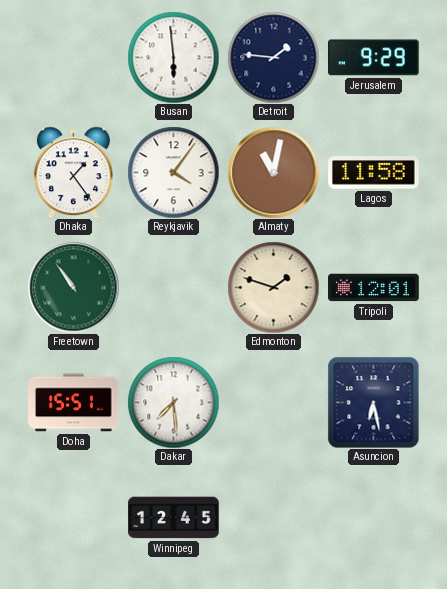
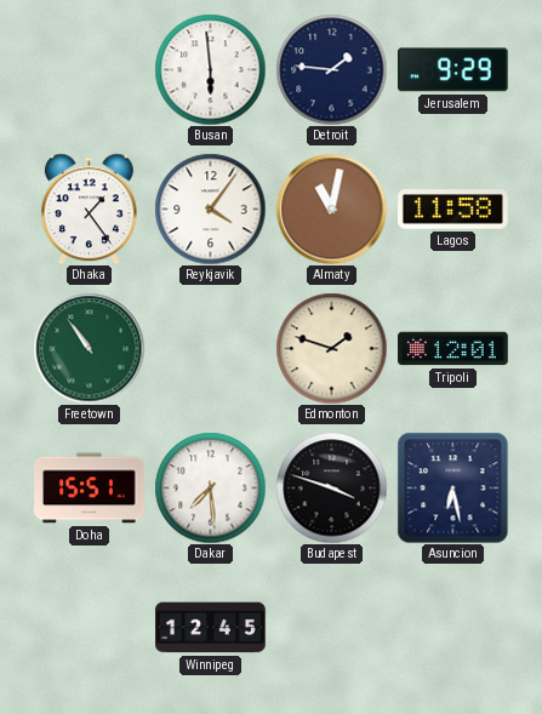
Budapest: none -> 3:48
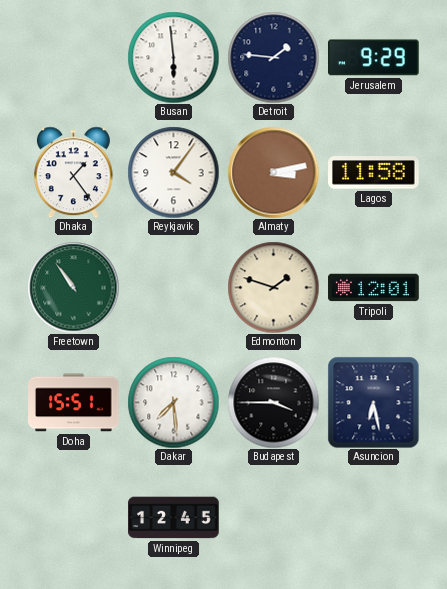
Almaty: 11:02 -> 3:13
Budapest: 3:48 -> 3:45
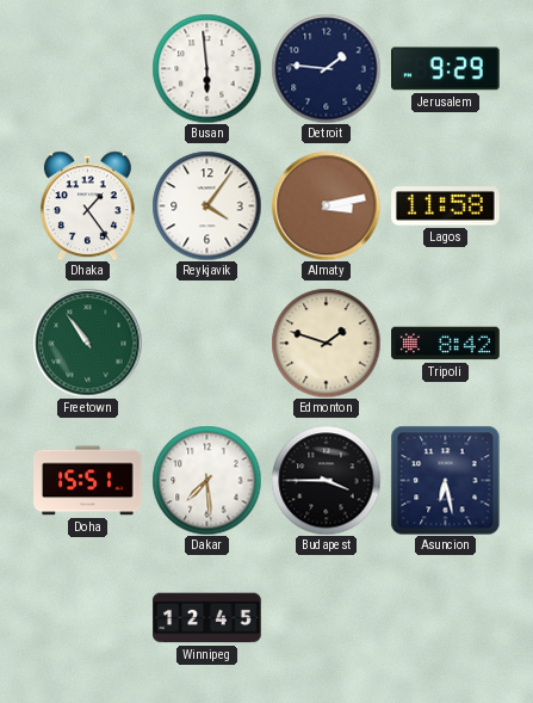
Tripoli: 12:01 -> 8:42
